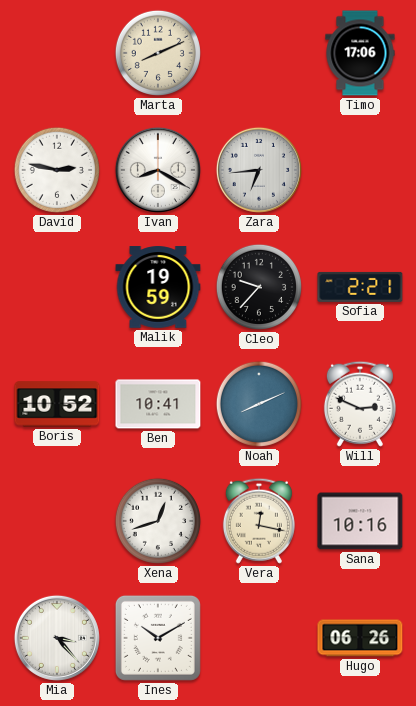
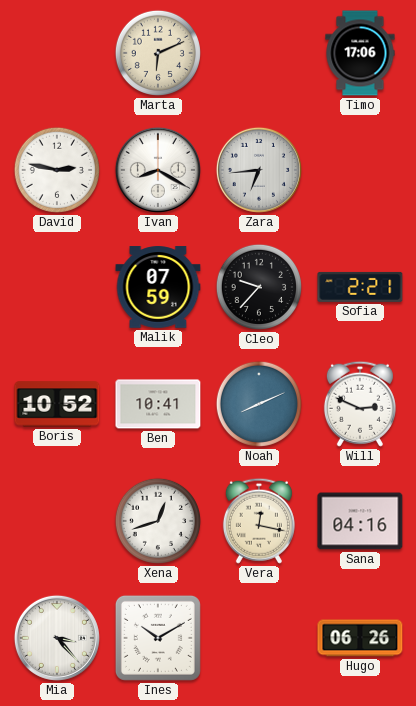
Marta: 8:11 -> 6:11
Malik: 19:59 -> 07:59
Sana: 10:16 -> 04:16
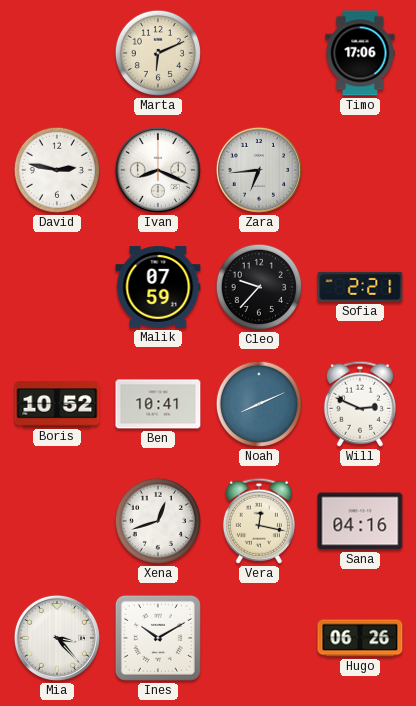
Ivan: 8:20 -> 8:19
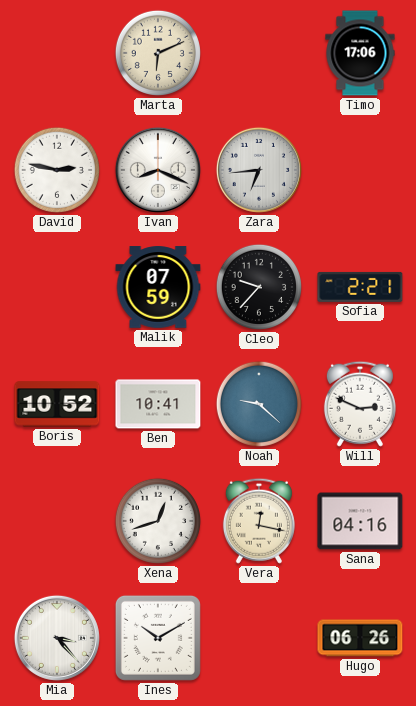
Noah: 8:11 -> 9:22
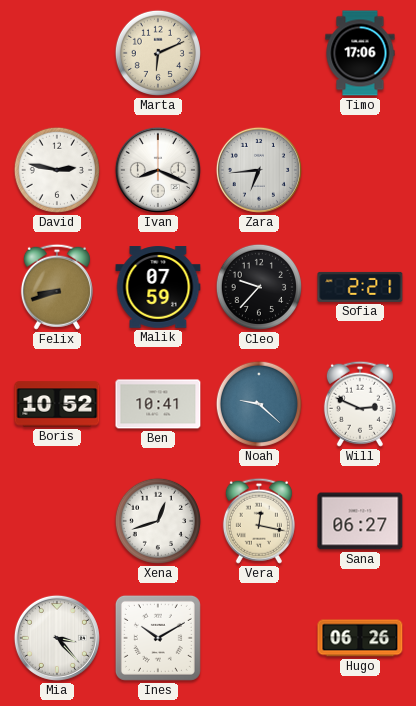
Felix: none -> 8:42
Sana: 04:16 -> 06:27
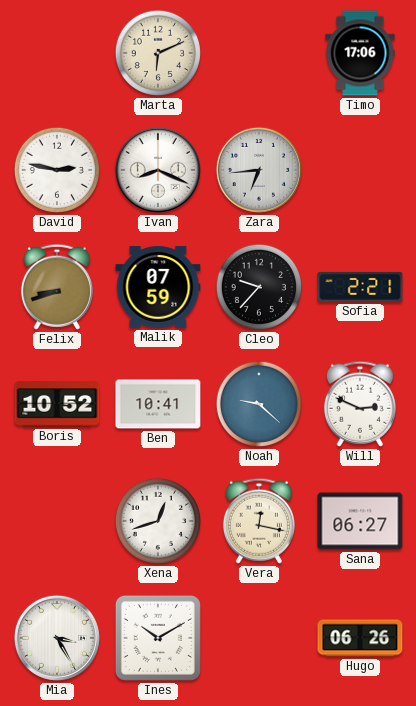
Mia: 3:23 -> 3:25
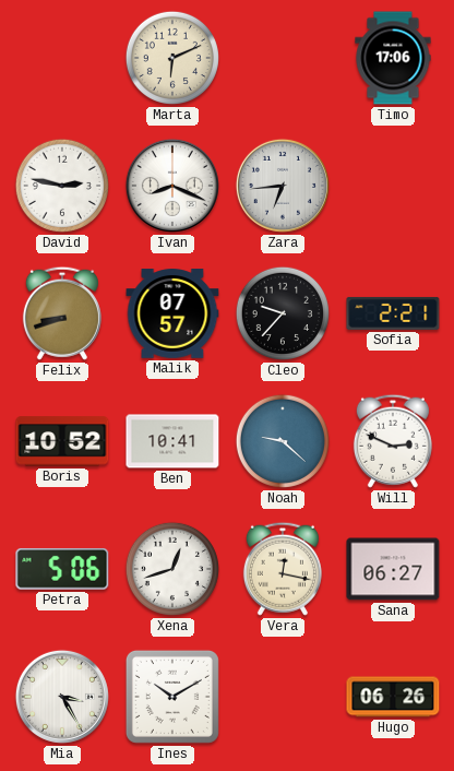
Malik: 07:59 -> 07:57
Petra: none -> 5:06
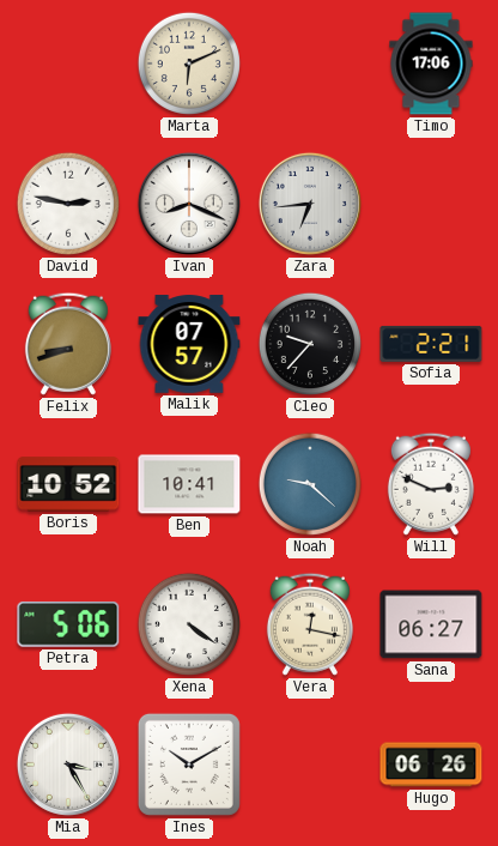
Xena: 12:42 -> 4:21
